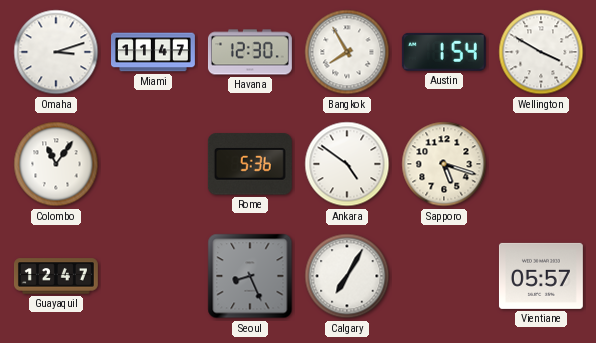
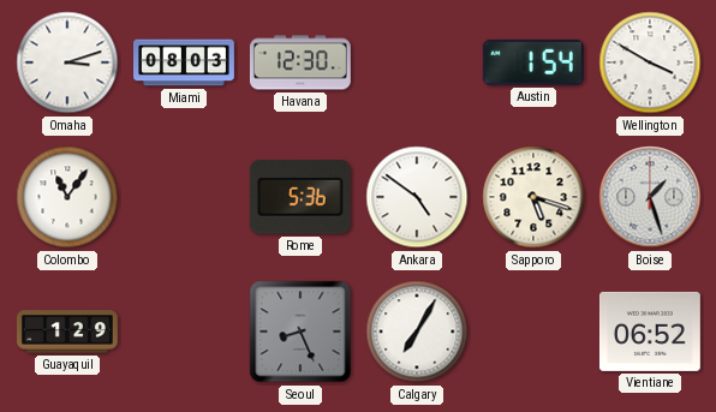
Miami: 11:47 -> 08:03
Bangkok: 7:55 -> none
Boise: none -> 1:27
Guayaquil: 12:47 -> 1:29
Vientiane: 05:57 -> 06:52
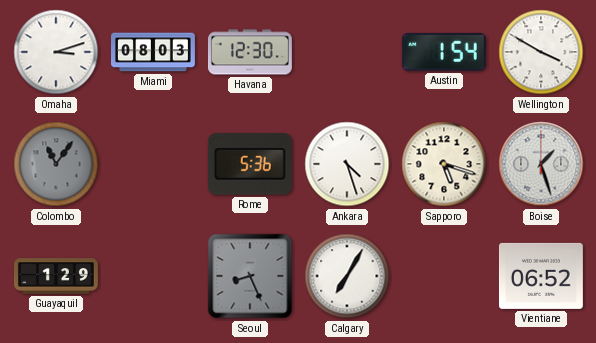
Colombo dial: white -> grey
Ankara: 4:51 -> 4:27
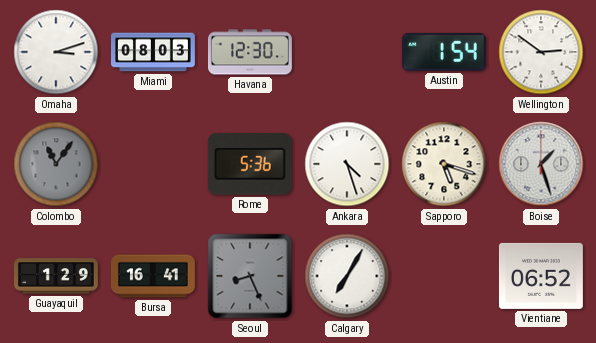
Wellington: 3:50 -> 2:51
Bursa: none -> 16:41
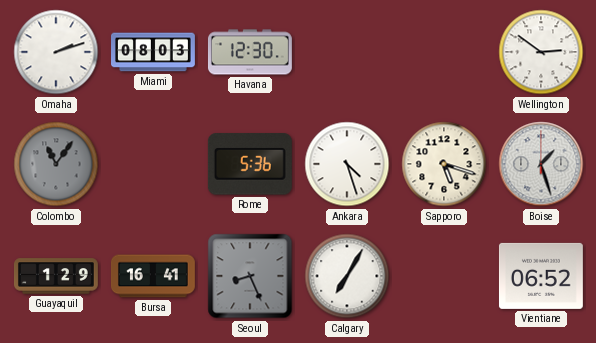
Omaha: 3:12 -> 2:12
Austin: 1:54 -> none
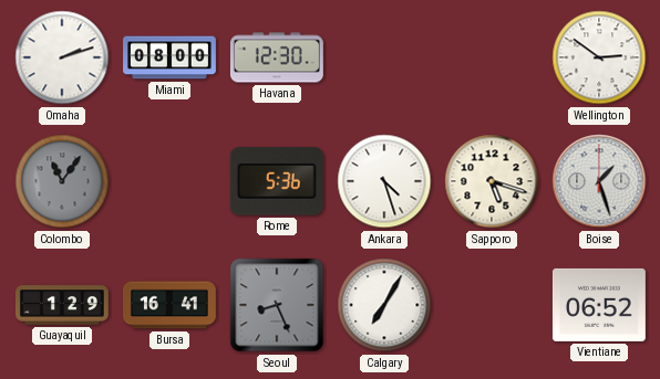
Miami: 08:03 -> 08:00
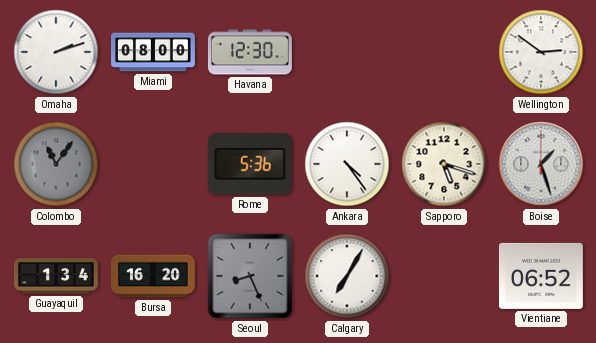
Ankara: 4:27 -> 4:24
Guayaquil: 1:29 -> 1:34
Bursa: 16:41 -> 16:20
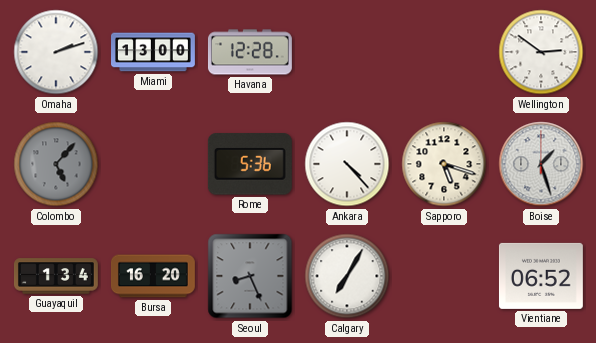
Miami: 08:00 -> 13:00
Havana: 12:30 -> 12:28
Colombo: 11:06 -> 5:07
Ankara: 4:24 -> 4:23
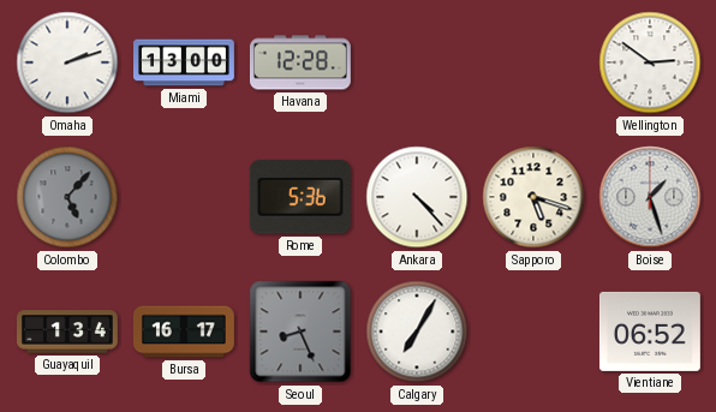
Bursa: 16:20 -> 16:17
